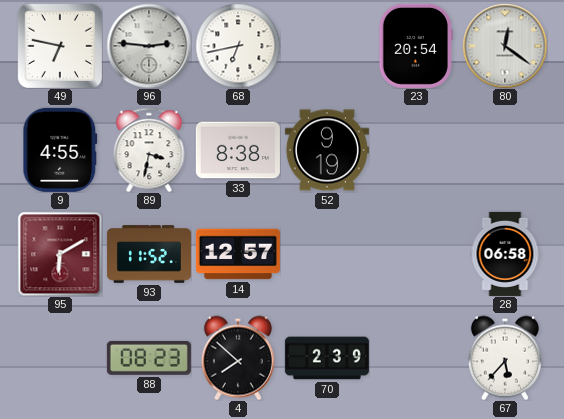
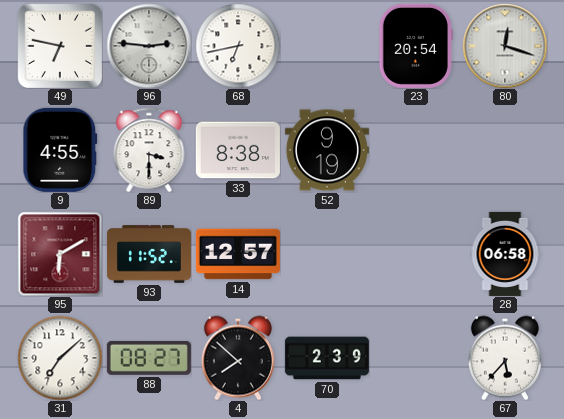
80: 12:21 -> 12:18
89: 3:32 -> 3:30
31: none -> 7:08
88: 08:23 -> 08:27
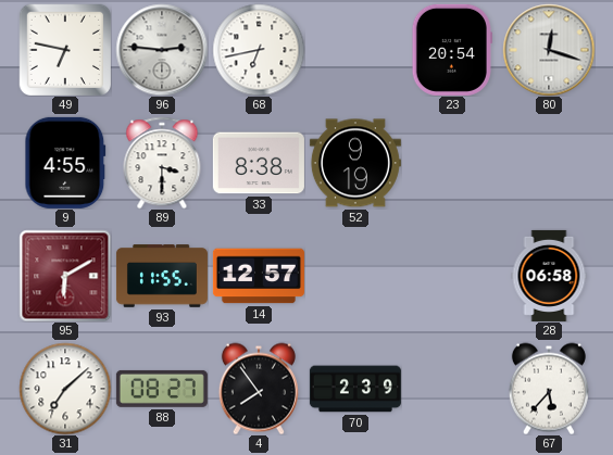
93: 11:52 -> 11:55
4: 7:52 -> 7:54
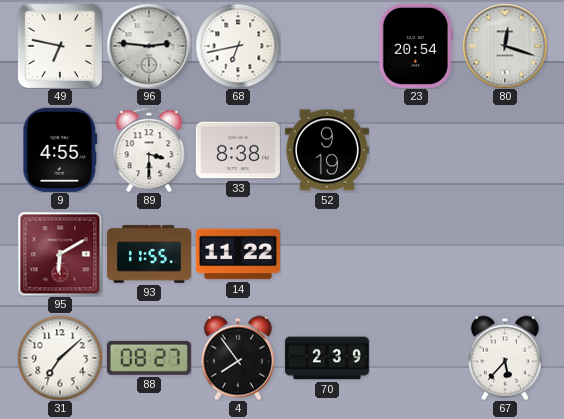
14: 12:57 -> 11:22
28: 06:58 -> none
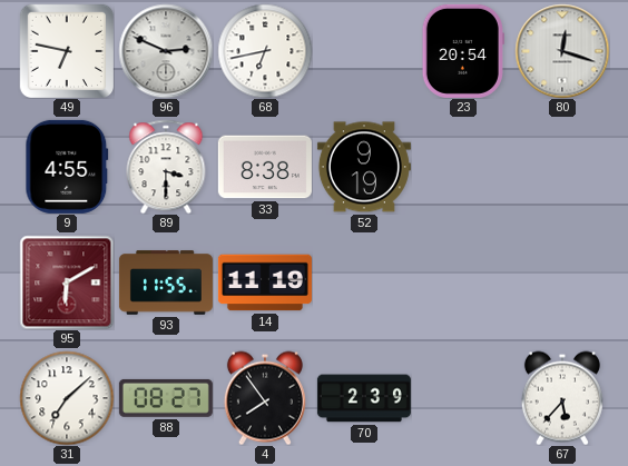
96: 2:46 -> 2:49
14: 11:22 -> 11:19
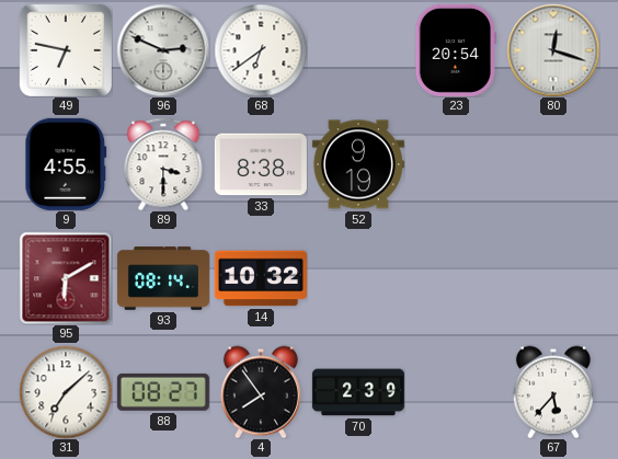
68: 6:43 -> 6:39
93: 11:55 -> 08:14
14: 11:19 -> 10:32
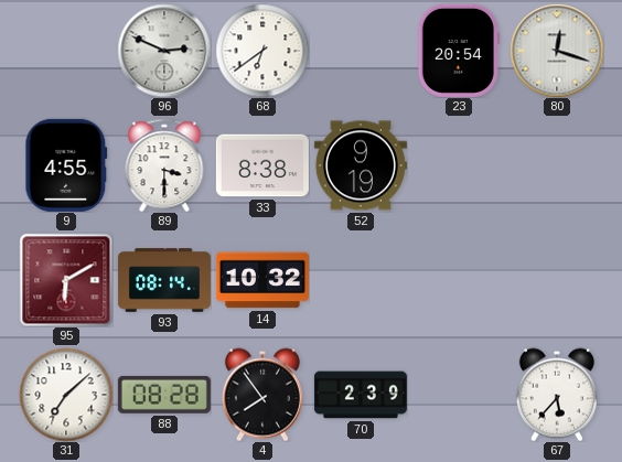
49: 6:47 -> none
88: 08:27 -> 08:28
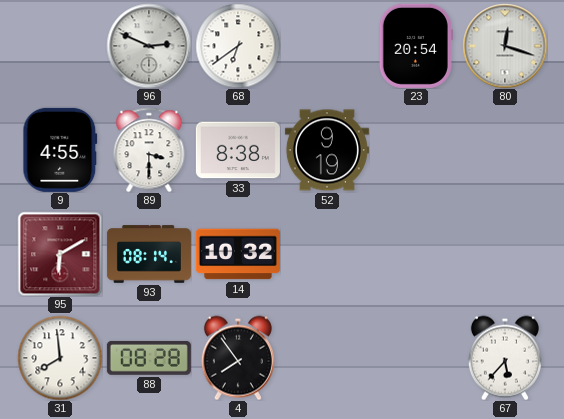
31: 7:08 -> 7:59
70: 2:39 -> none
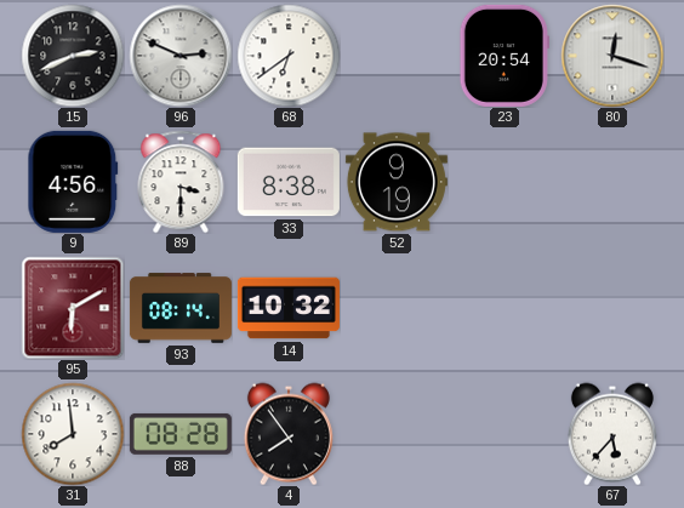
15: none -> 2:41
9: 4:55 -> 4:56
